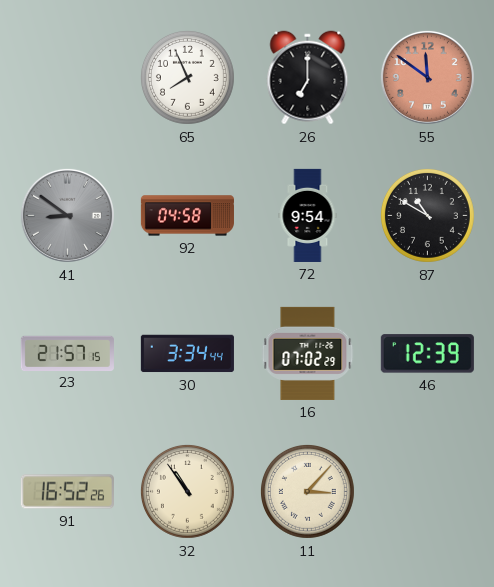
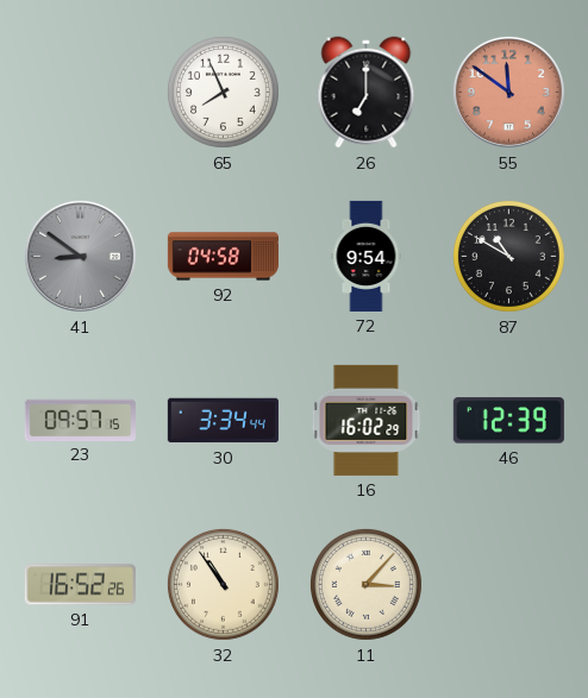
23: 21:57 -> 09:57
16: 07:02 -> 16:02
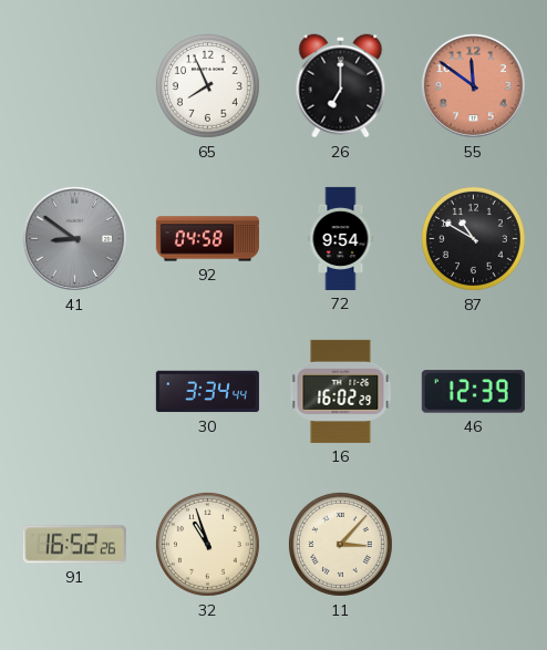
23: 09:57 -> none
32: 10:54 -> 10:57
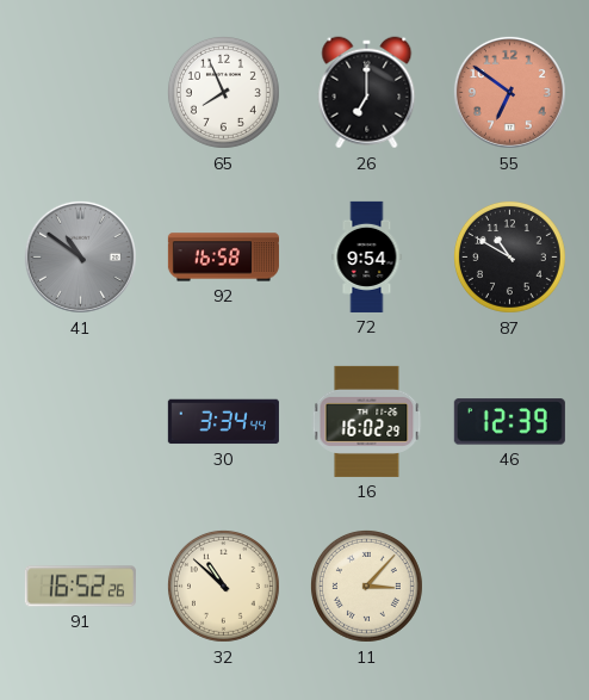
55: 11:51 -> 6:51
41: 8:51 -> 10:51
92: 04:58 -> 16:58
32: 10:57 -> 10:52
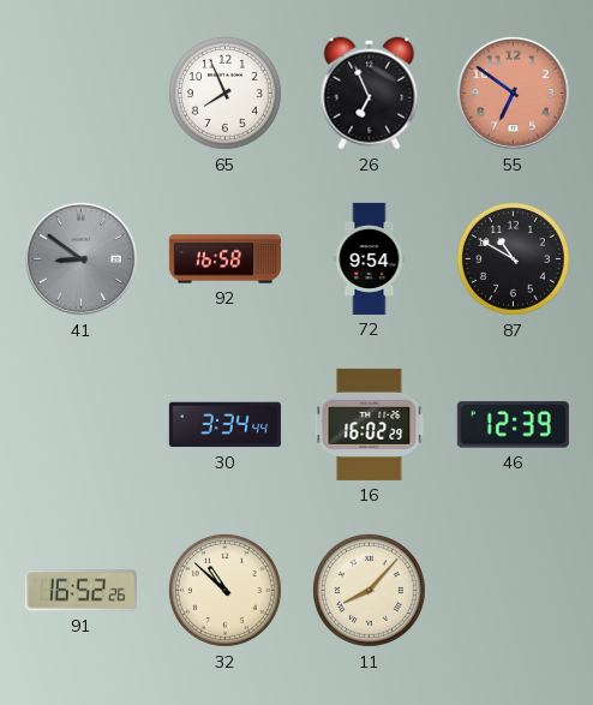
26: 7:00 -> 6:56
41: 10:51 -> 8:51
11: 3:07 -> 8:07
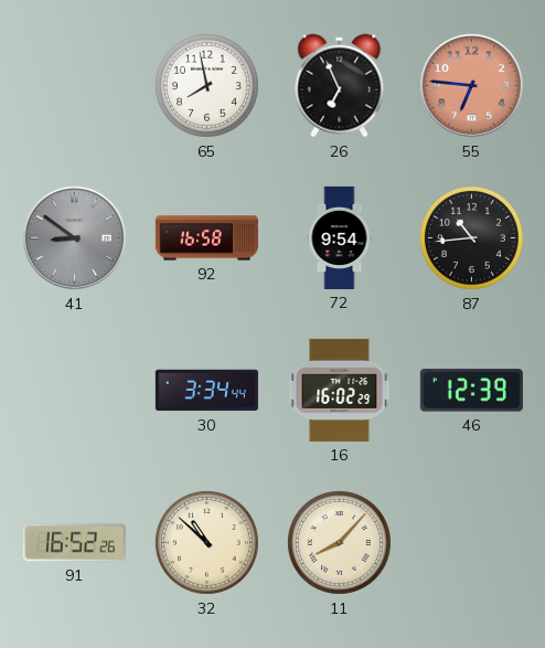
65: 7:56 -> 7:58
55: 6:51 -> 6:46
87: 10:50 -> 10:44
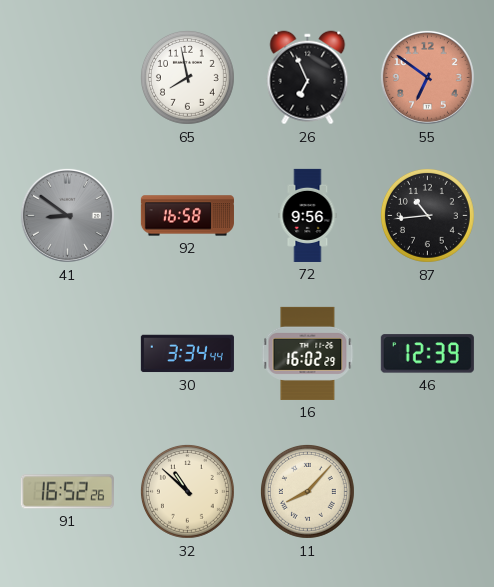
55: 6:46 -> 6:51
72: 9:54 -> 9:56
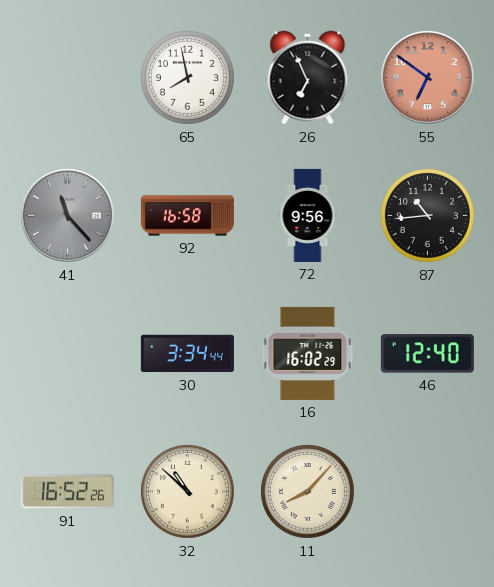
41: 8:51 -> 11:23
46: 12:39 -> 12:40
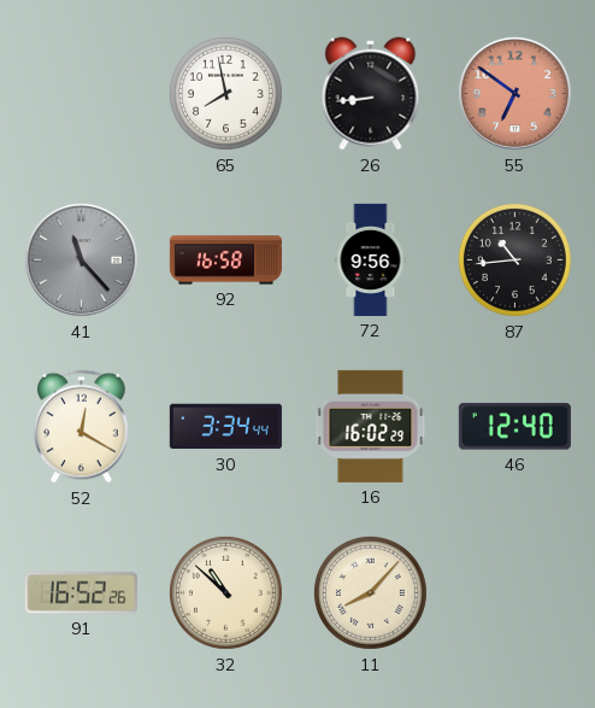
26: 6:56 -> 8:44
52: none -> 12:20
